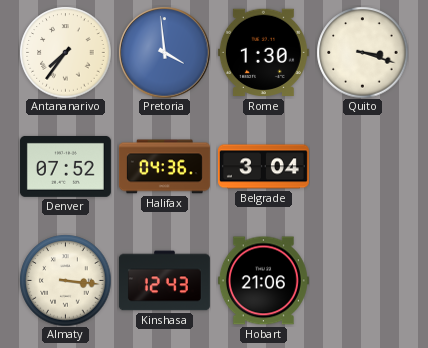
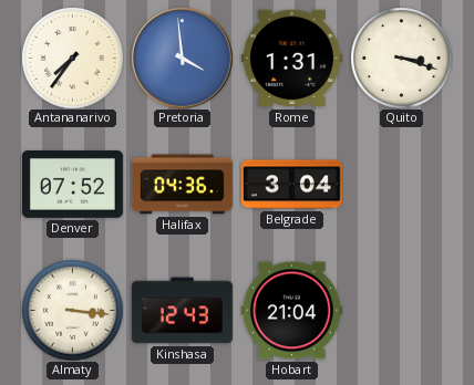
Rome: 1:30 -> 1:31
Hobart: 21:06 -> 21:04
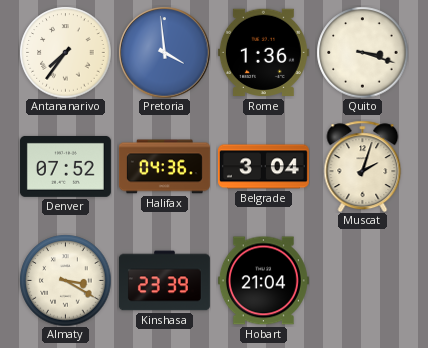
Rome: 1:31 -> 1:36
Muscat: none -> 2:03
Almaty: 3:16 -> 3:20
Kinshasa: 12:43 -> 23:39
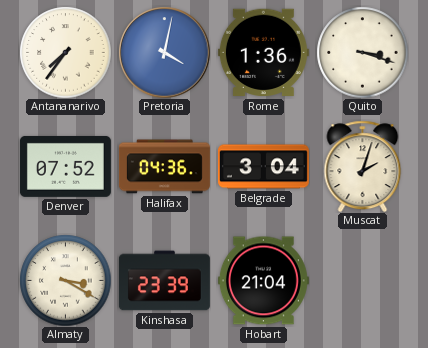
Pretoria: 3:59 -> 4:02
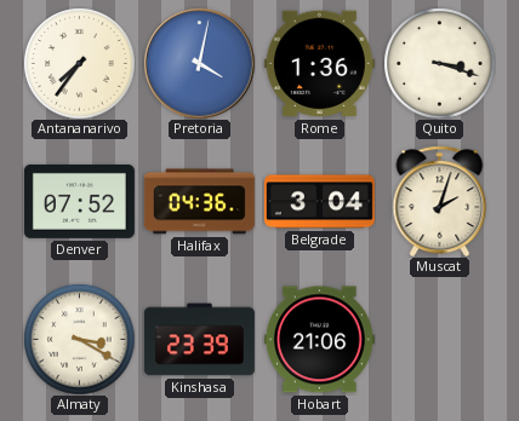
Hobart: 21:04 -> 21:06
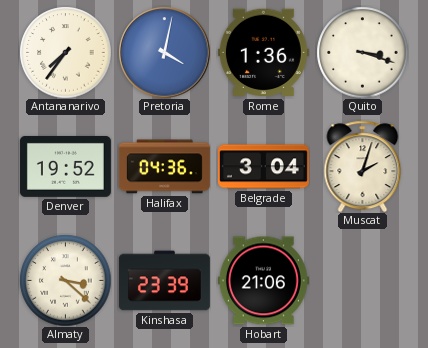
Denver: 07:52 -> 19:52
Almaty: 3:20 -> 3:22
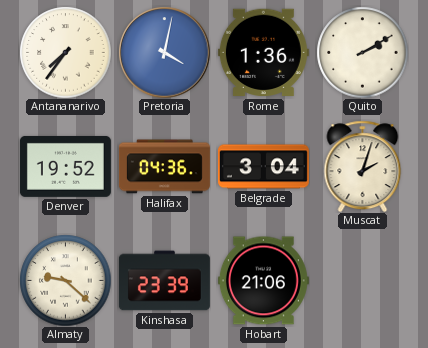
Quito: 3:18 -> 2:10
Almaty: 3:22 -> 9:22
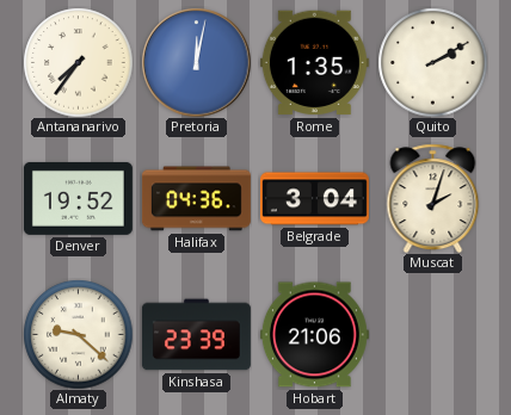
Pretoria: 4:02 -> 12:02
Rome: 1:36 -> 1:35
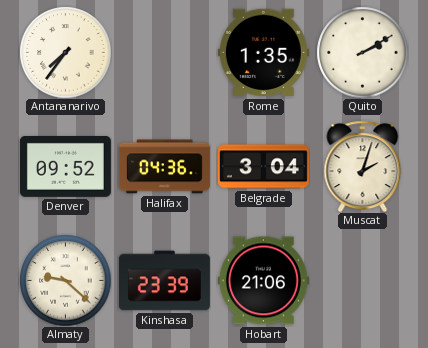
Pretoria: 12:02 -> none
Denver: 19:52 -> 09:52
